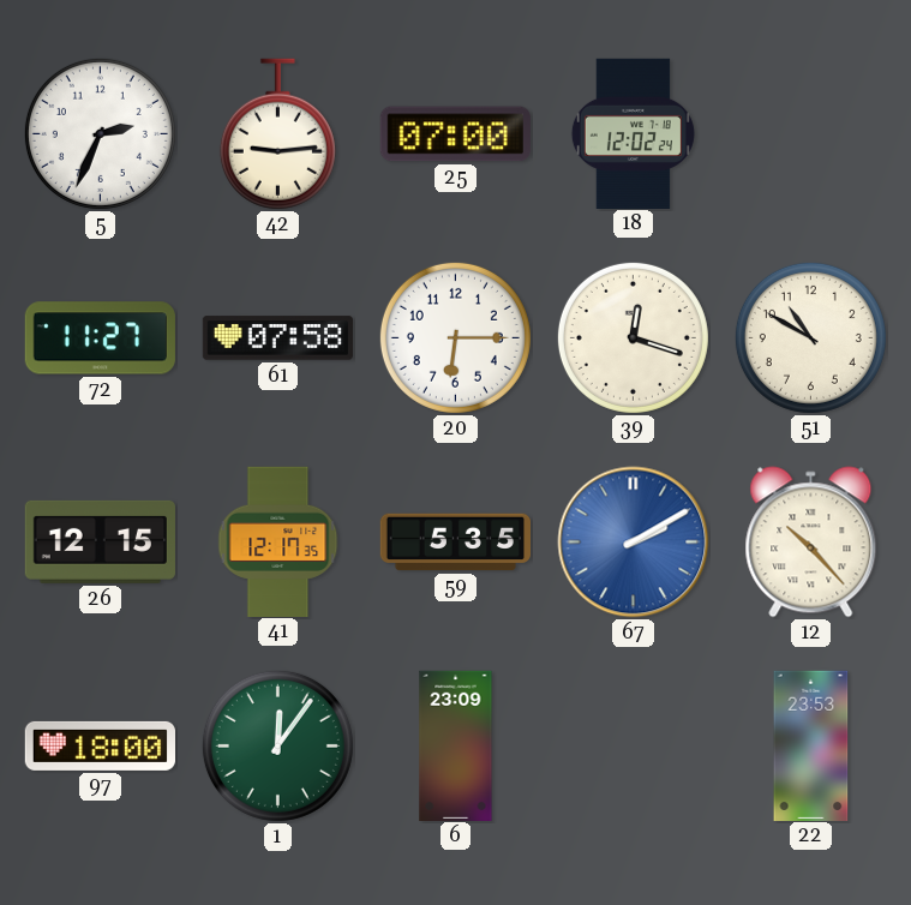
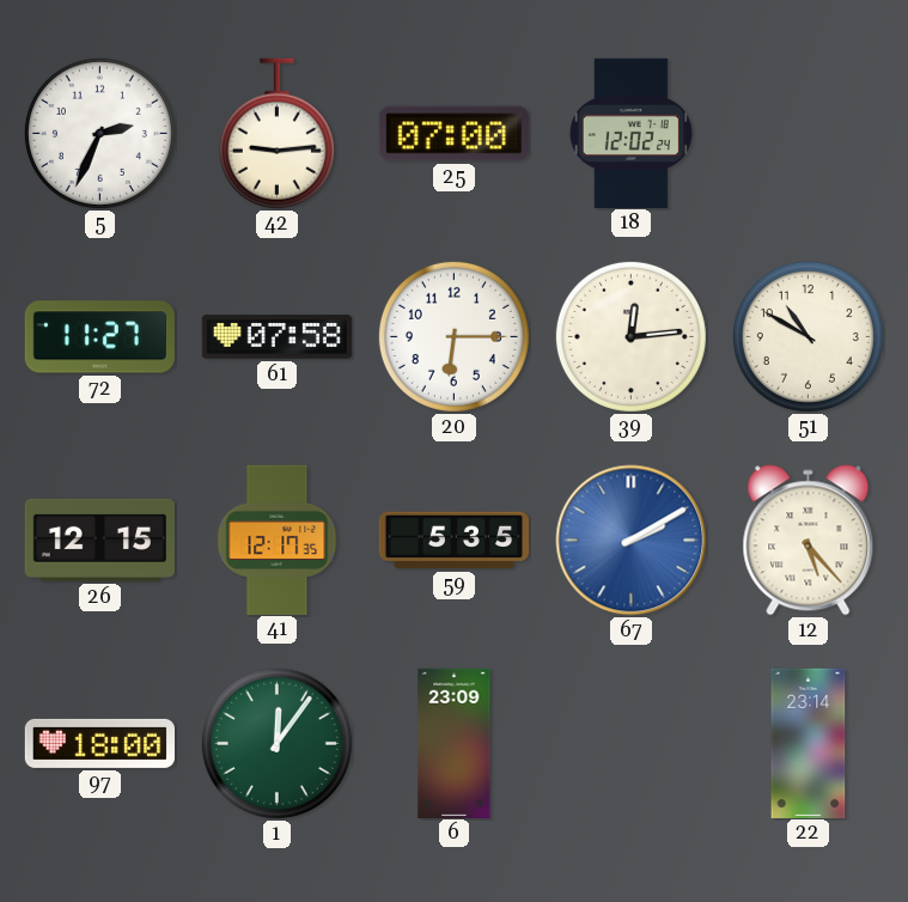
39: 12:18 -> 12:14
12: 10:23 -> 5:23
22: 23:53 -> 23:14
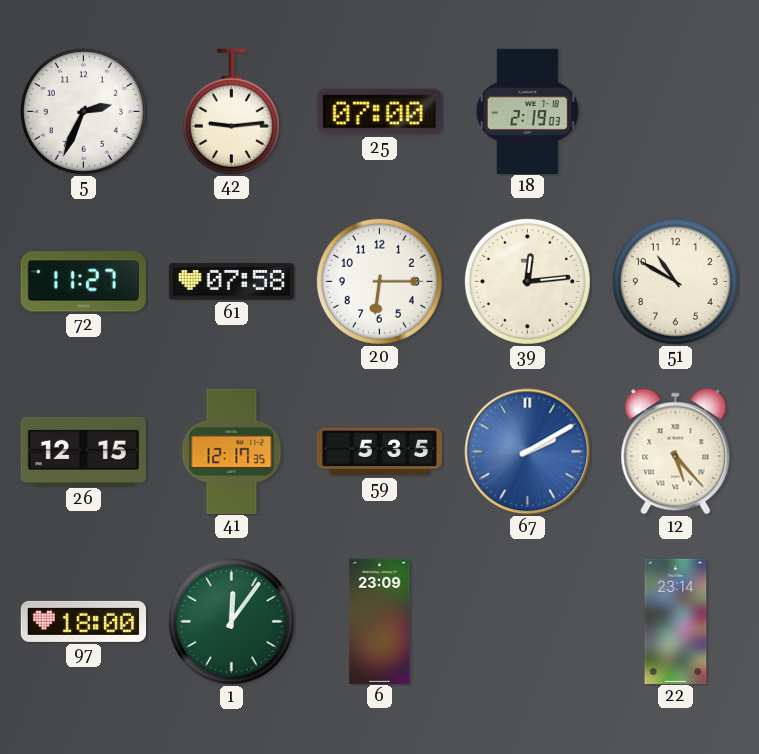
18: 12:02 -> 2:19
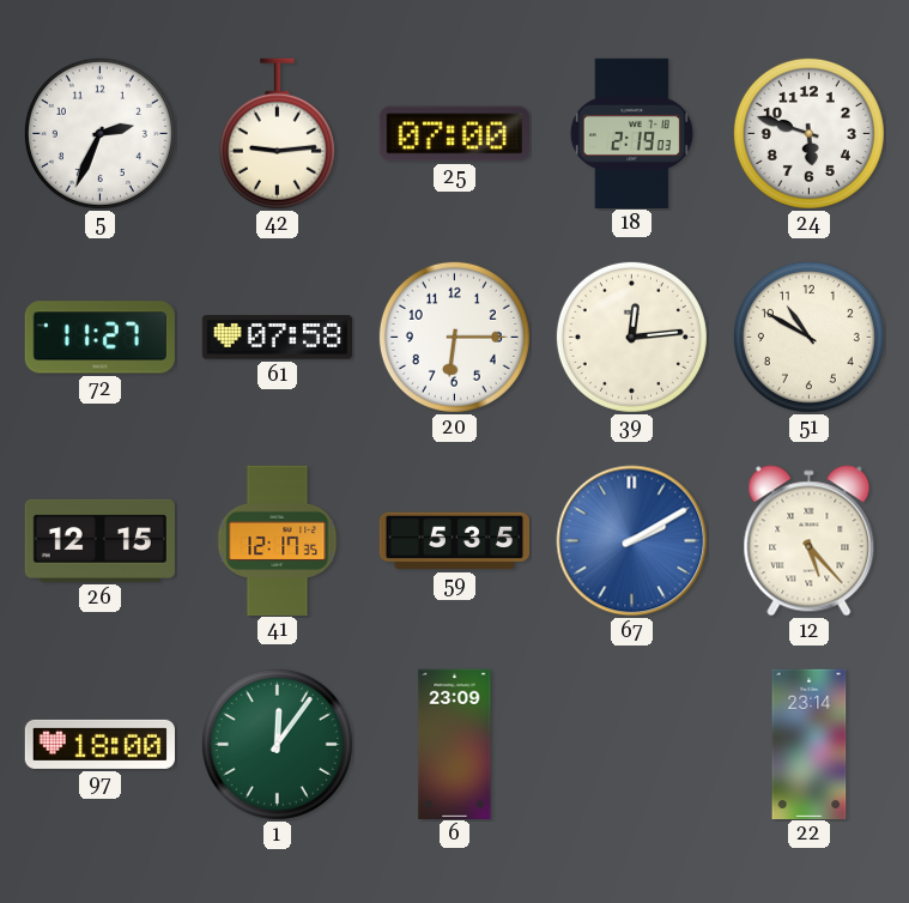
24: none -> 5:48
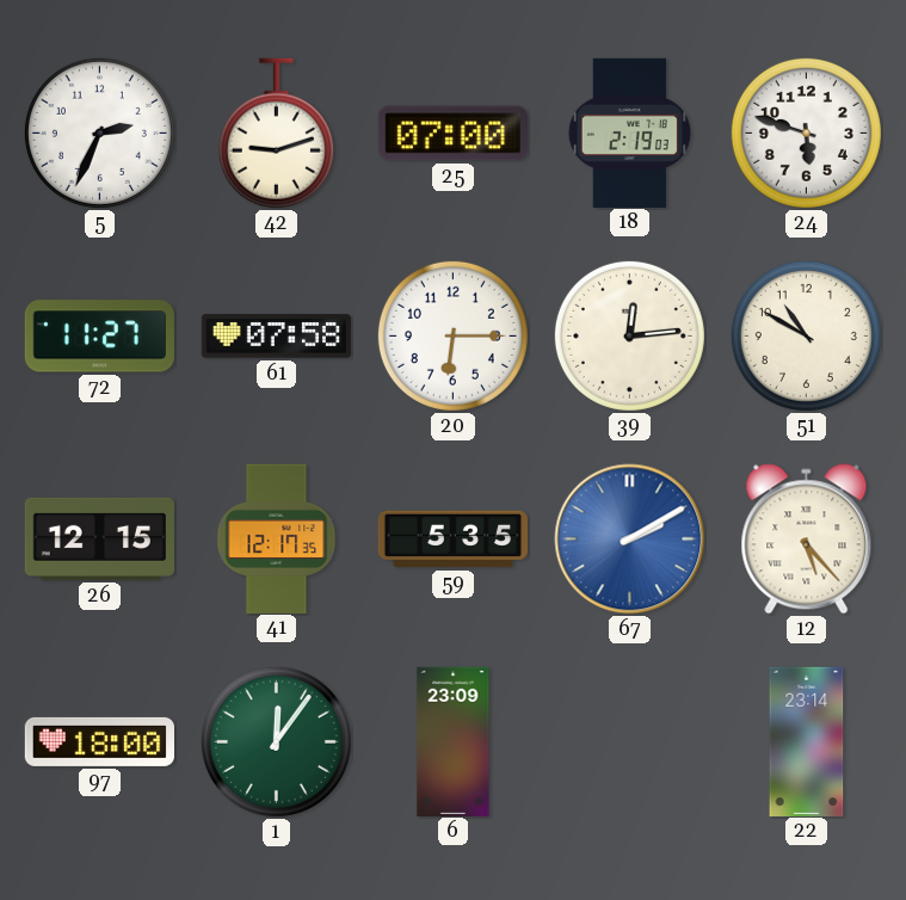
42: 9:14 -> 9:12
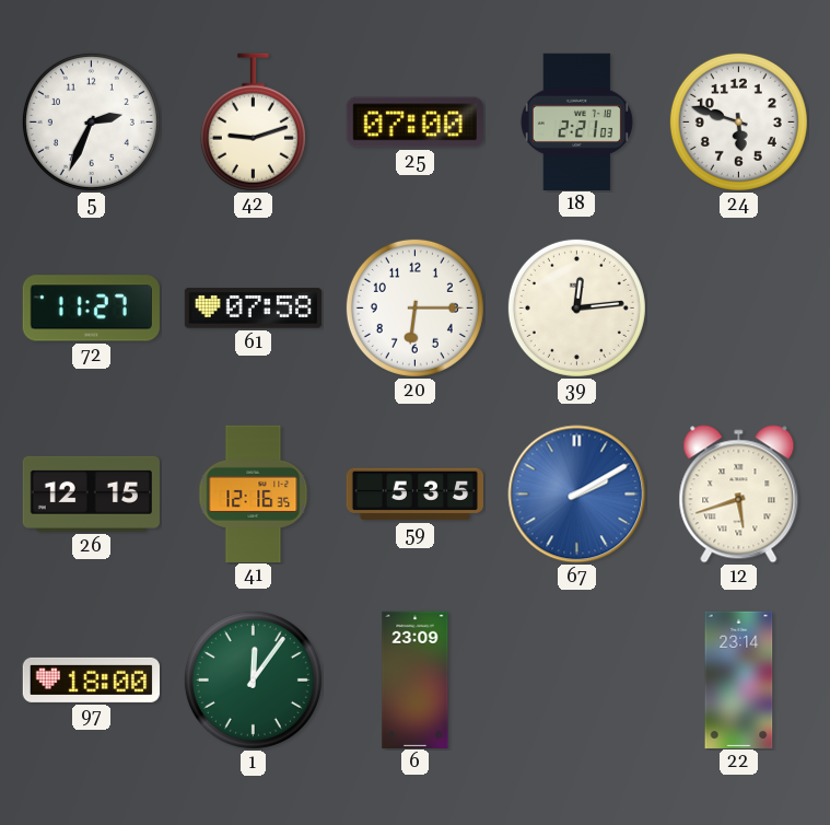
18: 2:19 -> 2:21
51: 10:50 -> none
41: 12:17 -> 12:16
12: 5:23 -> 5:42
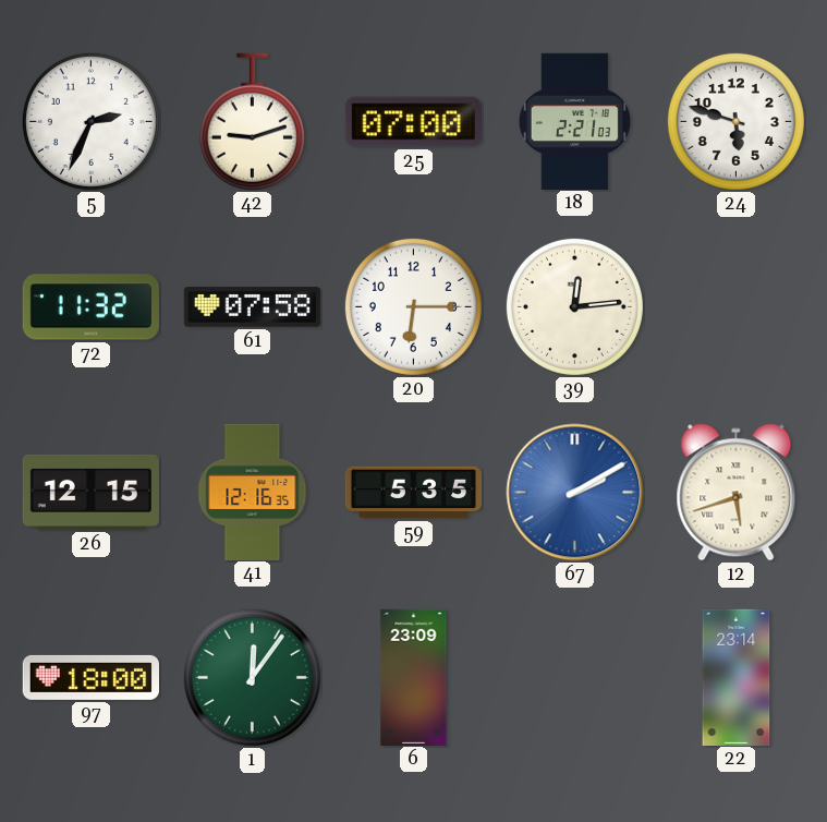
72: 11:27 -> 11:32
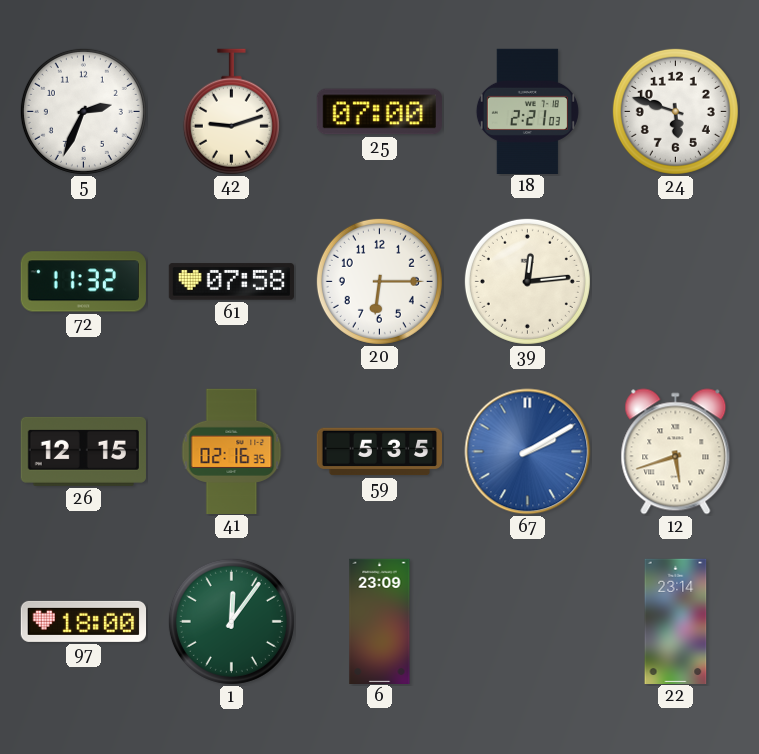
41: 12:16 -> 02:16
